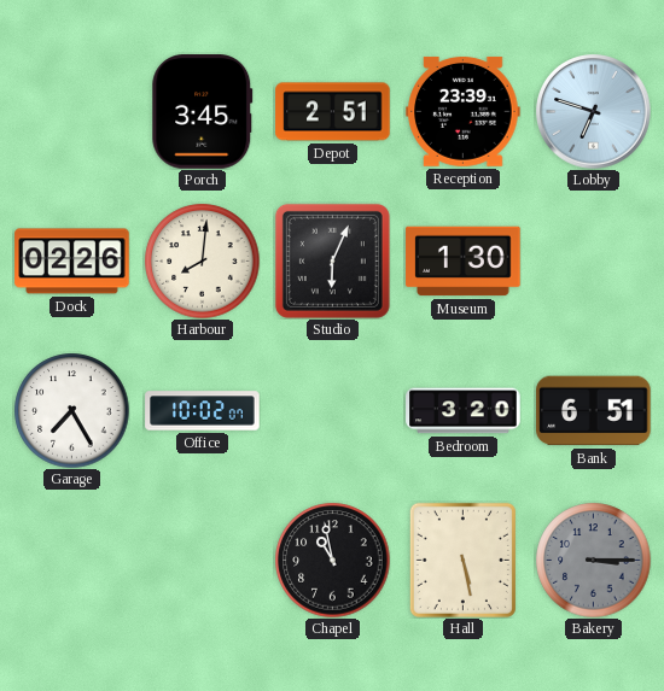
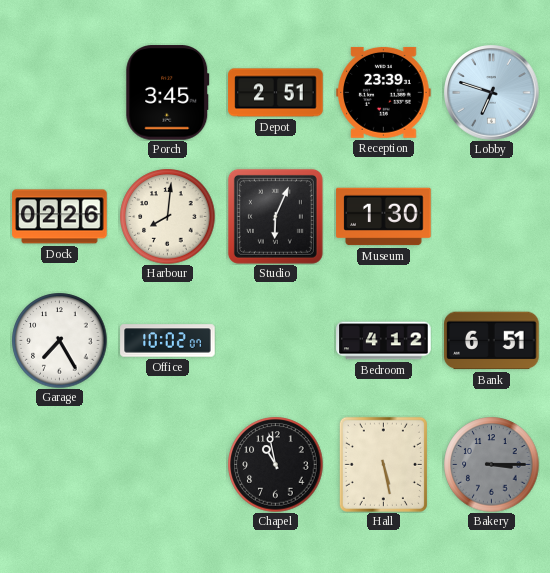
Bedroom: 3:20 -> 4:12
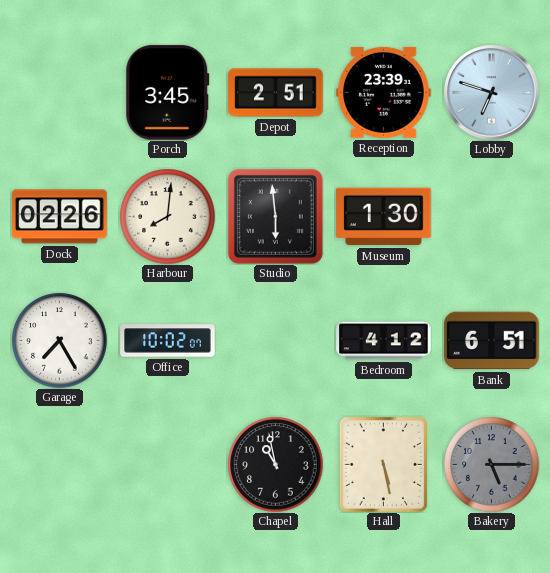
Studio: 6:04 -> 5:59
Bakery: 3:15 -> 5:15
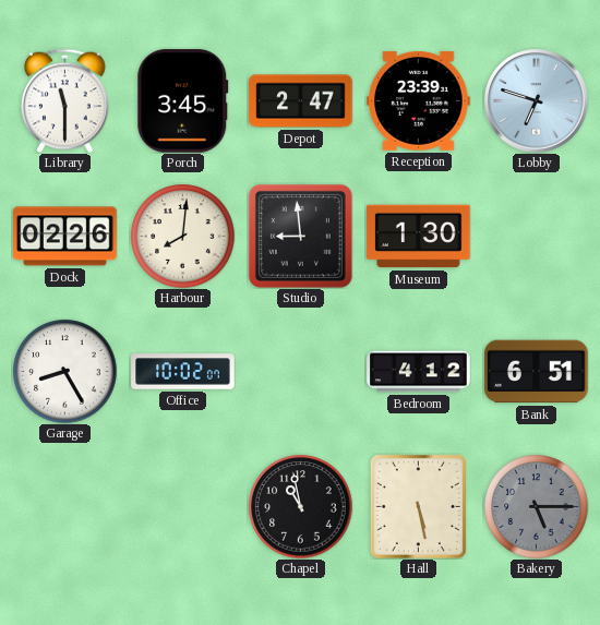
Library: none -> 11:30
Depot: 2:51 -> 2:47
Studio: 5:59 -> 8:59
Garage: 7:25 -> 8:25
